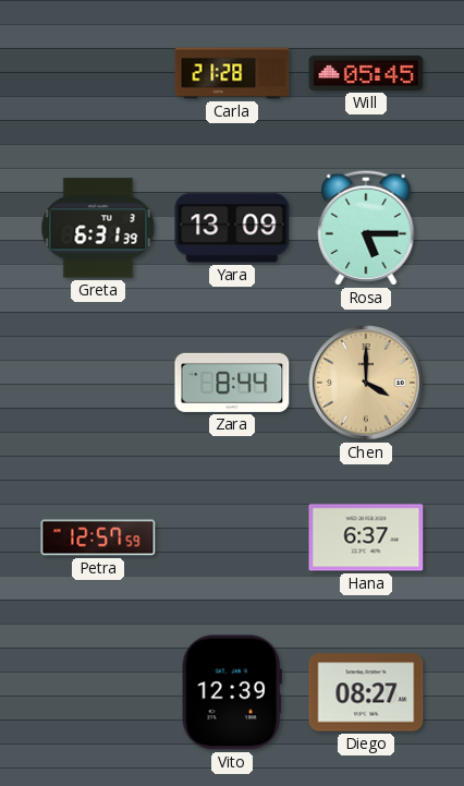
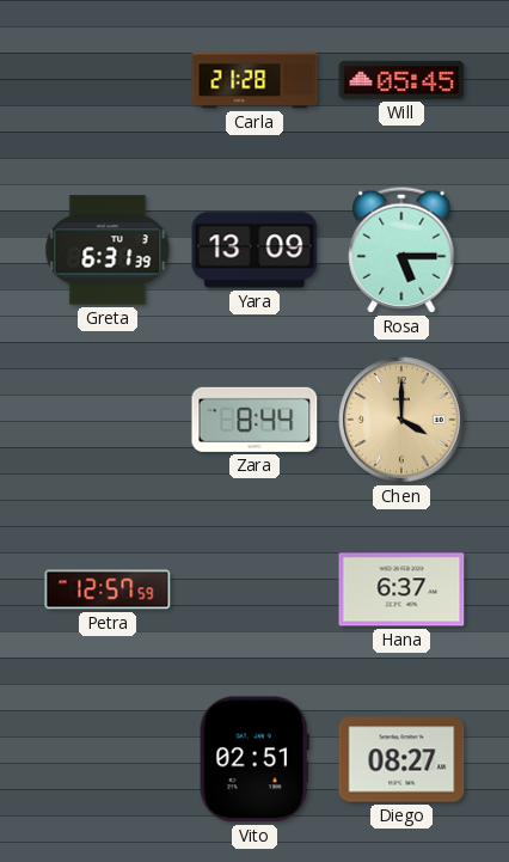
Vito: 12:39 -> 02:51
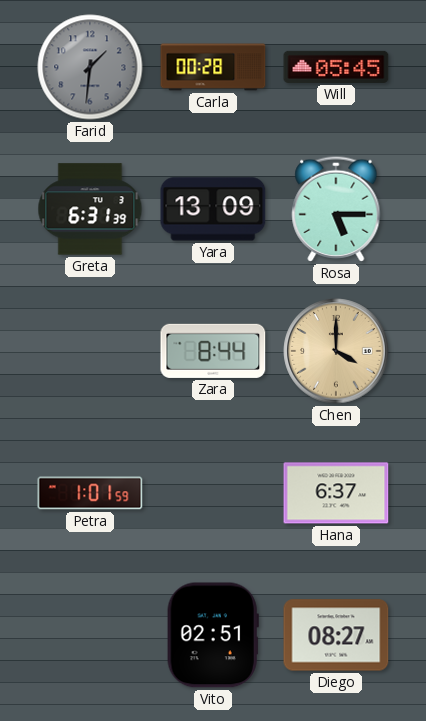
Farid: none -> 1:31
Carla: 21:28 -> 00:28
Petra: 12:57 -> 1:01
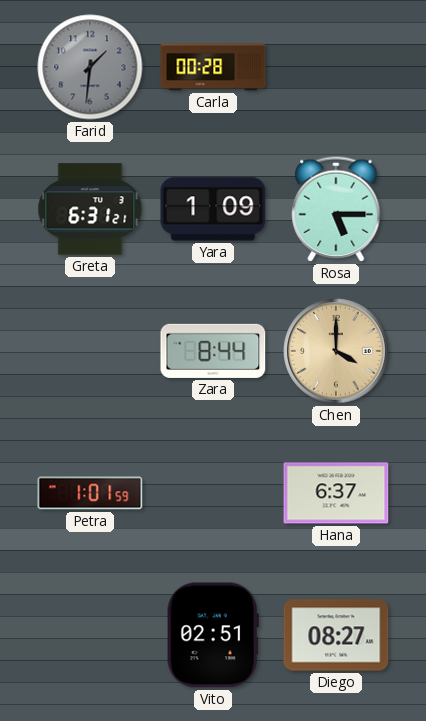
Will: 05:45 -> none
Greta: 6:31:39 -> 6:31:21
Yara: 13:09 -> 1:09
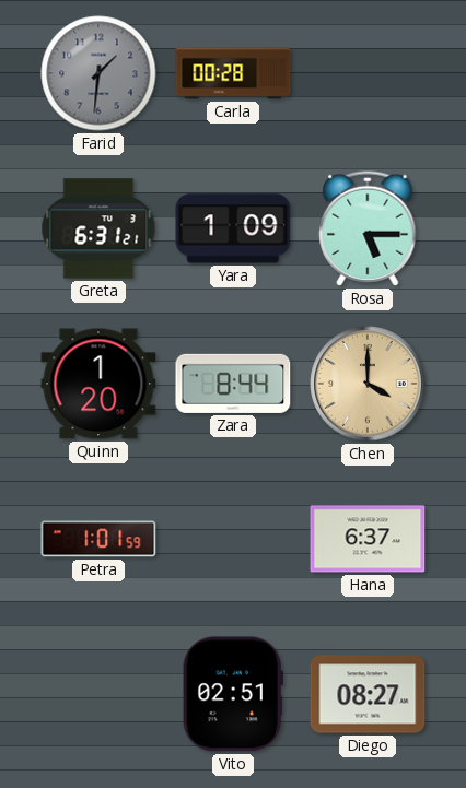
Quinn: none -> 1:20
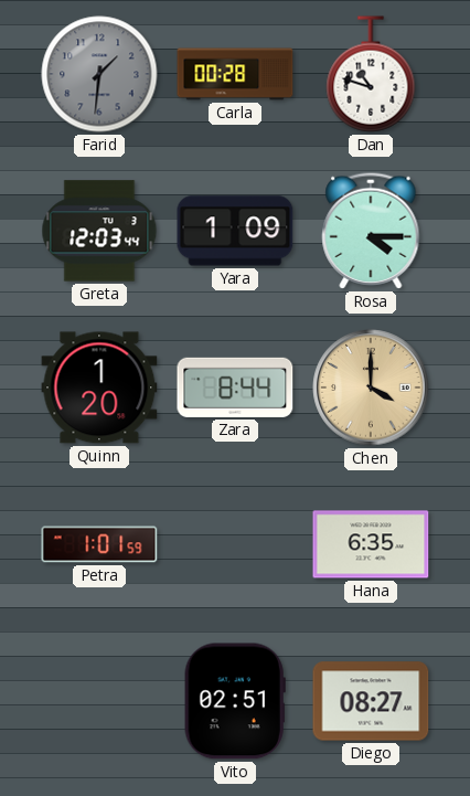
Dan: none -> 10:48
Greta: 6:31 -> 12:03
Rosa: 5:15 -> 4:15
Hana: 6:37 -> 6:35
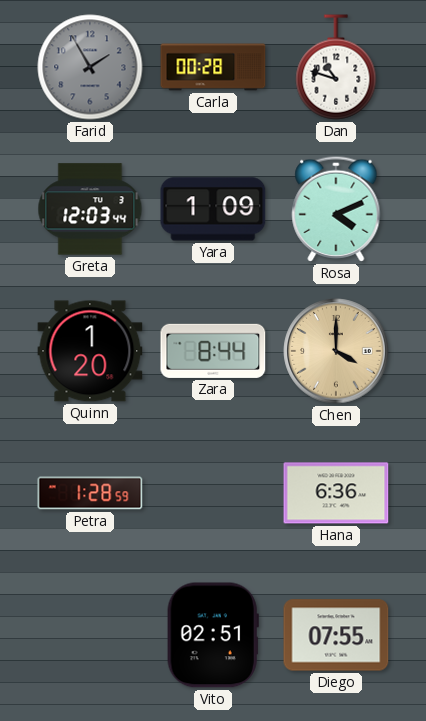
Farid: 1:31 -> 1:55
Rosa: 4:15 -> 4:11
Petra: 1:01 -> 1:28
Hana: 6:35 -> 6:36
Diego: 08:27 -> 07:55
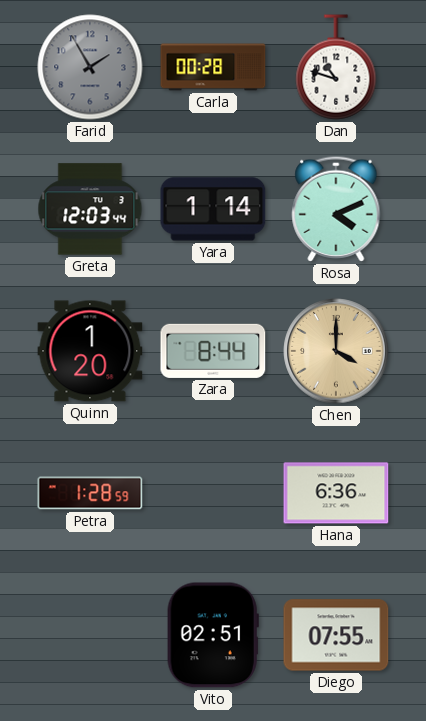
Yara: 1:09 -> 1:14
